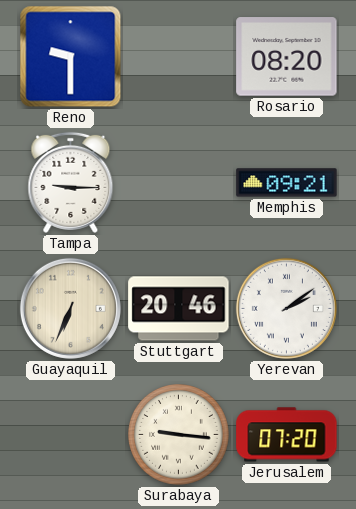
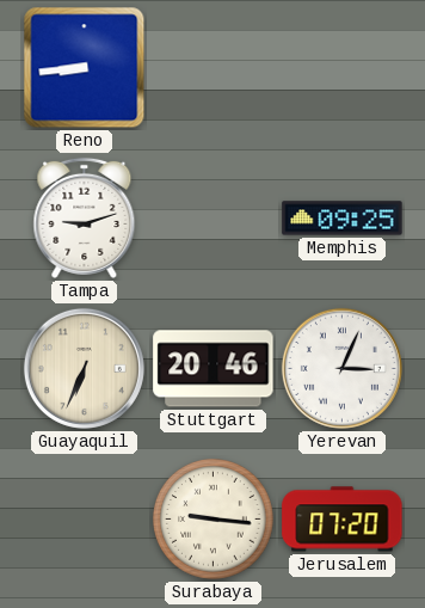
Reno: 9:30 -> 8:44
Rosario: 08:20 -> none
Tampa: 9:15 -> 9:12
Memphis: 09:21 -> 09:25
Yerevan: 2:09 -> 3:04
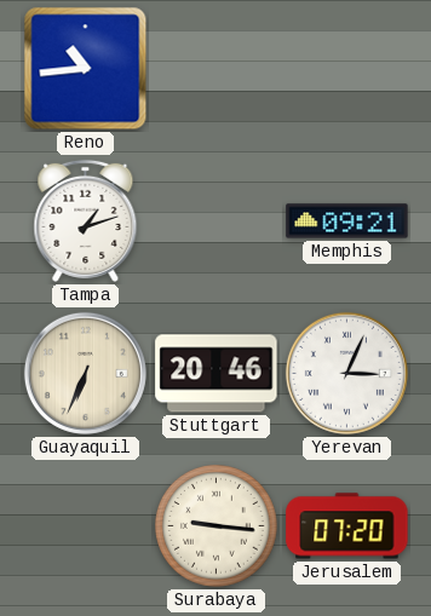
Reno: 8:44 -> 10:44
Tampa: 9:12 -> 1:12
Memphis: 09:25 -> 09:21
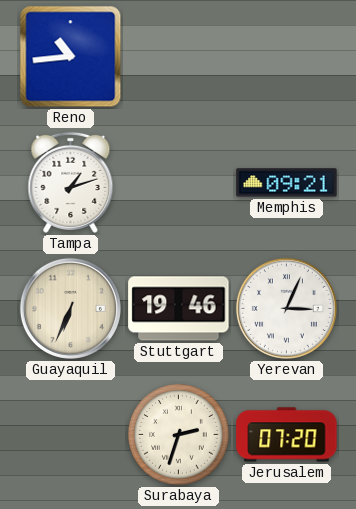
Stuttgart: 20:46 -> 19:46
Surabaya: 9:16 -> 2:33
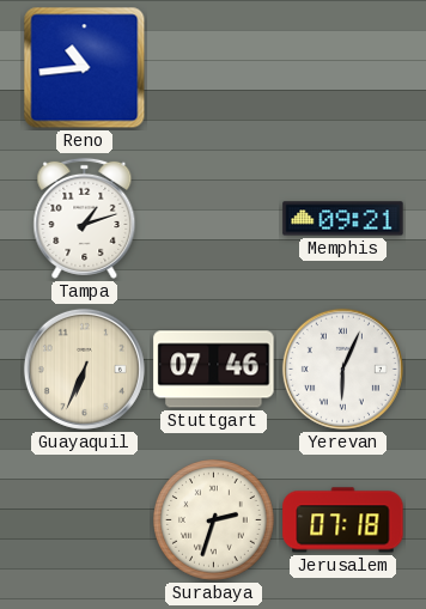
Stuttgart: 19:46 -> 07:46
Yerevan: 3:04 -> 6:04
Jerusalem: 07:20 -> 07:18
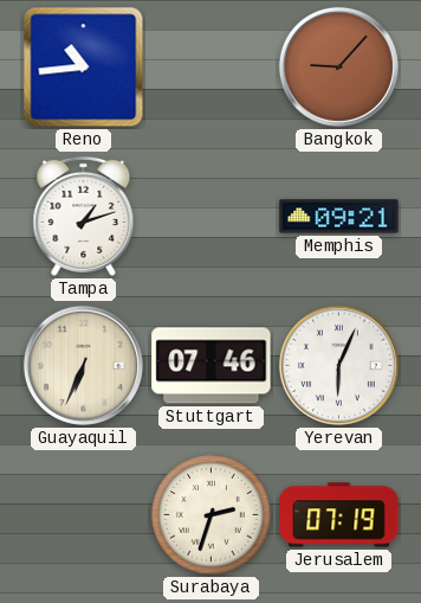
Bangkok: none -> 9:07
Jerusalem: 07:18 -> 07:19
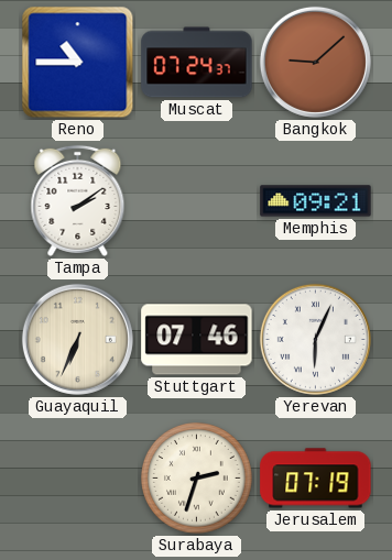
Reno: 10:44 -> 10:45
Muscat: none -> 07:24
Bangkok: 9:07 -> 9:08
Tampa: 1:12 -> 2:09
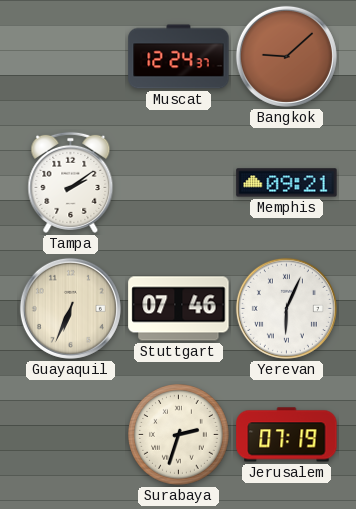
Reno: 10:45 -> none
Muscat: 07:24 -> 12:24
